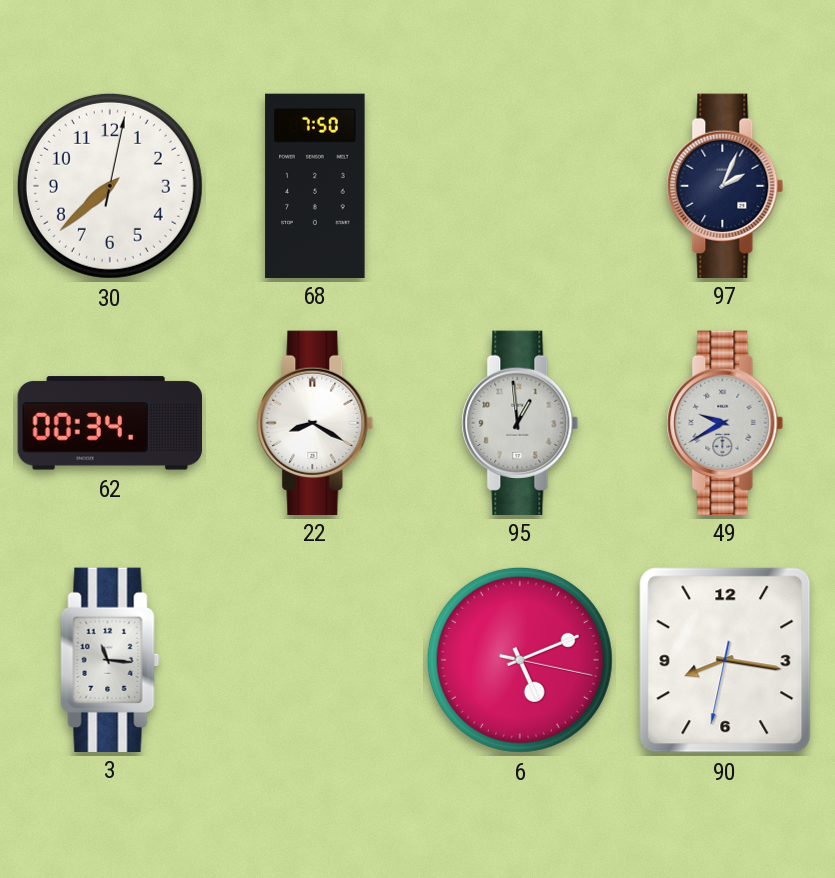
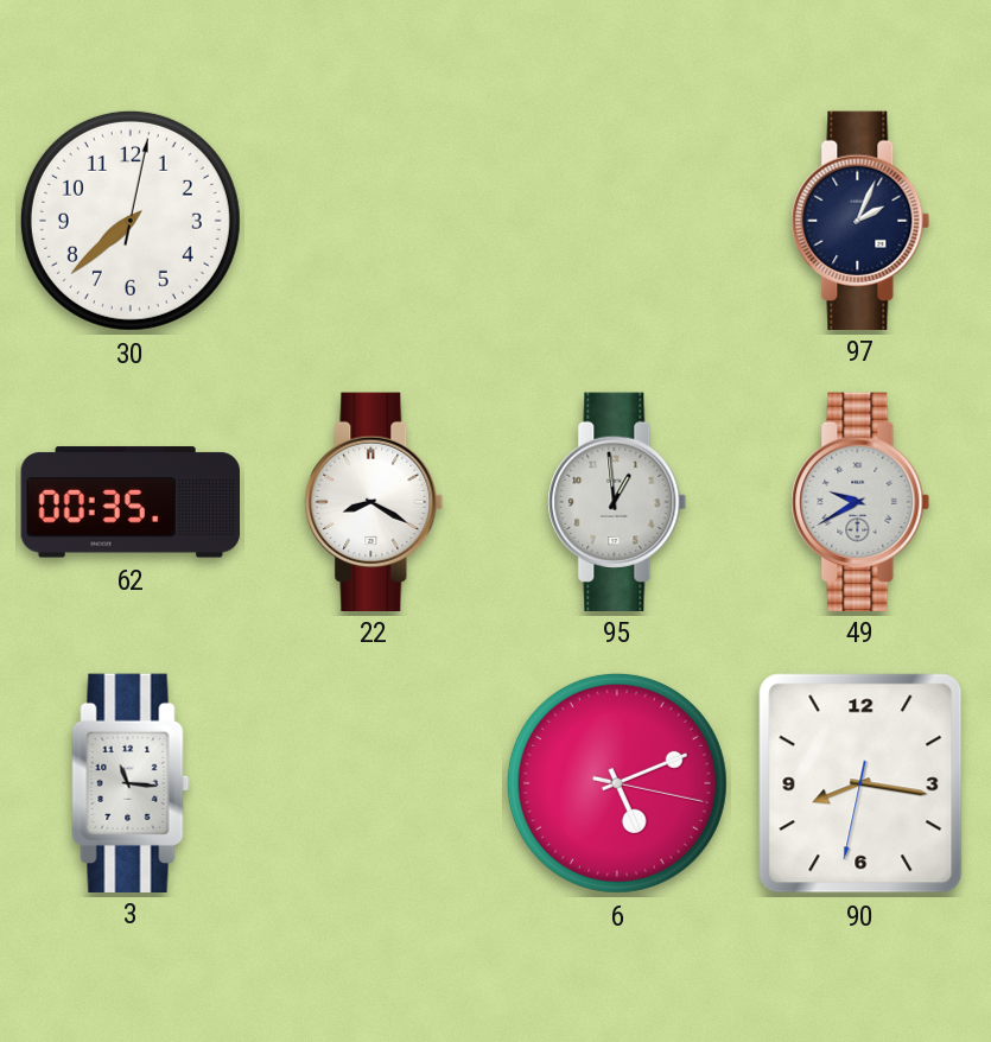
68: 7:50 -> none
62: 00:34 -> 00:35
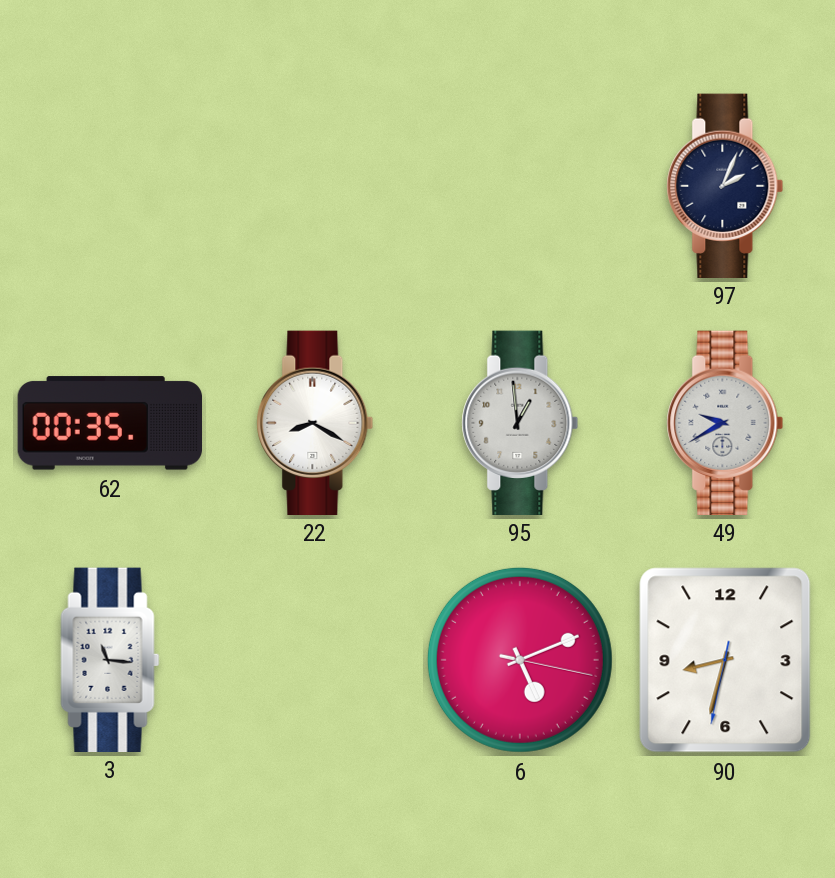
30: 7:38 -> none
90: 8:16 -> 8:32
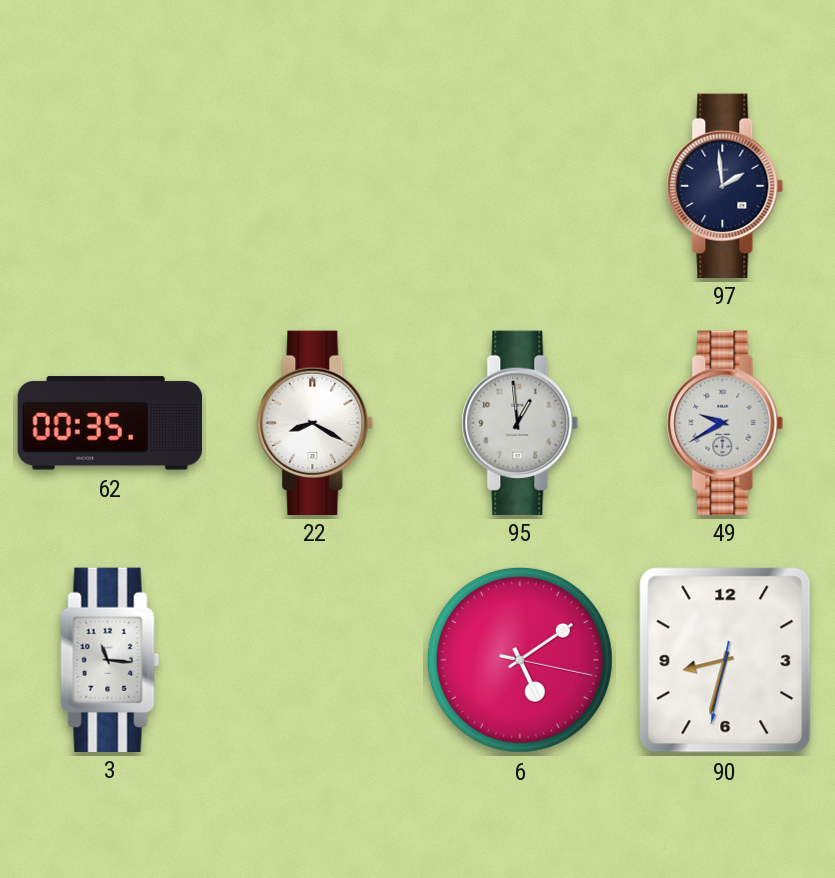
97: 2:04 -> 1:59
6: 5:11 -> 5:09
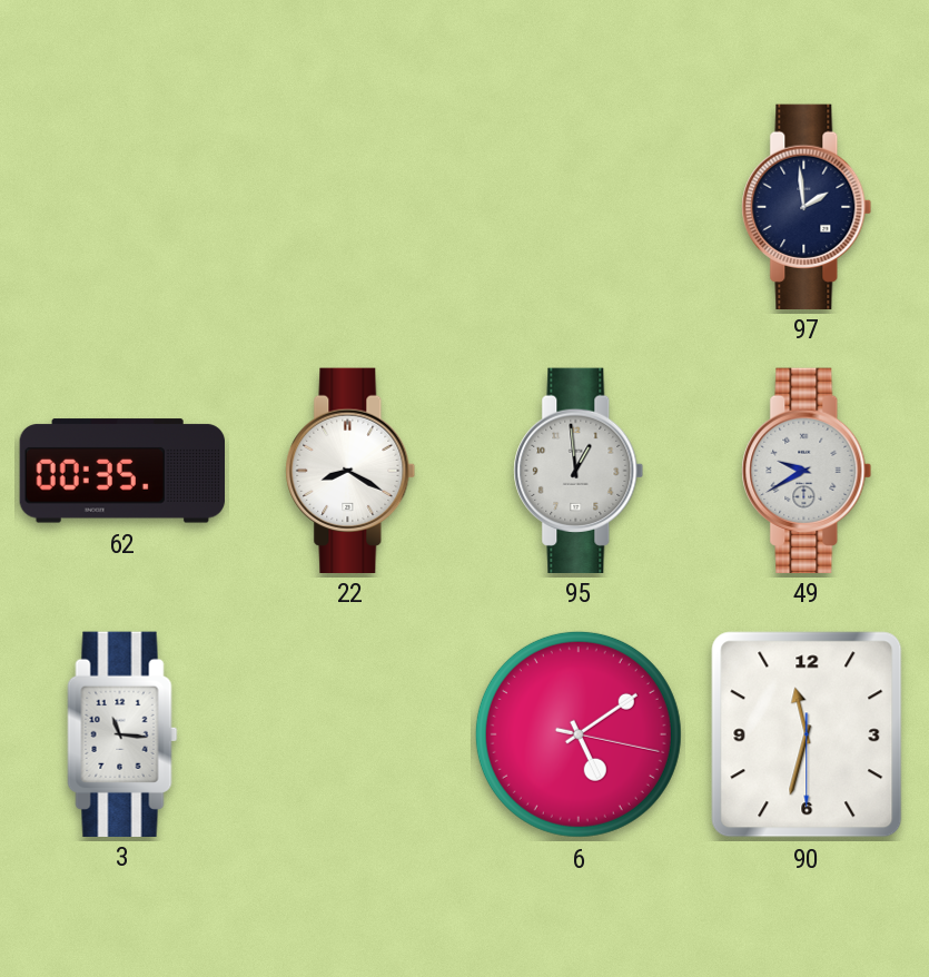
90: 8:32 -> 11:32
